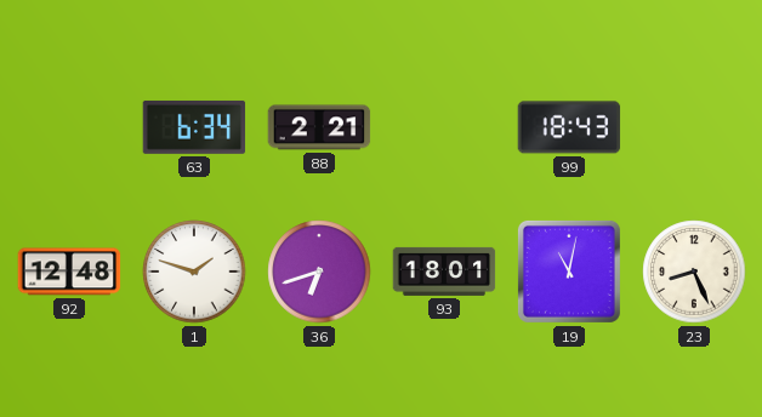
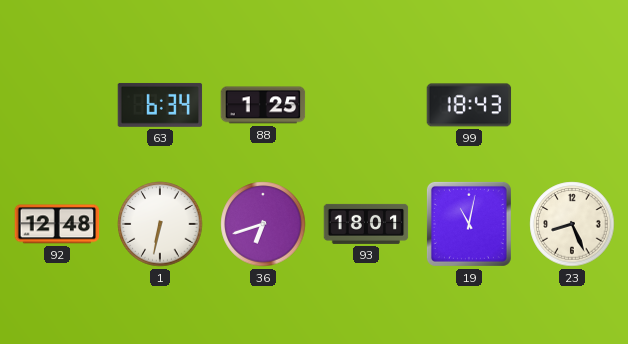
88: 2:21 -> 1:25
1: 1:48 -> 6:32
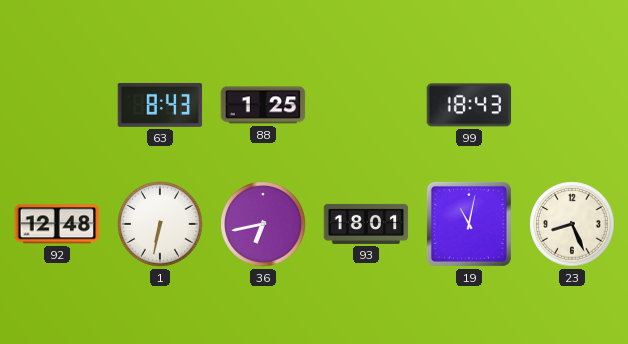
63: 6:34 -> 8:43
36: 6:42 -> 6:43
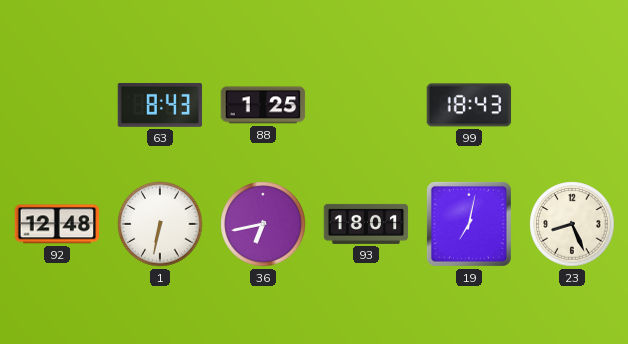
19: 11:02 -> 7:02
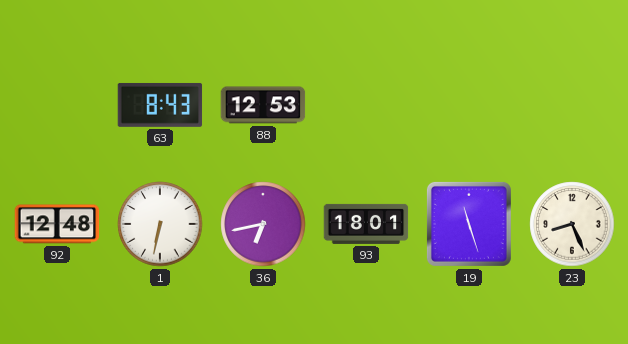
88: 1:25 -> 12:53
99: 18:43 -> none
19: 7:02 -> 11:27
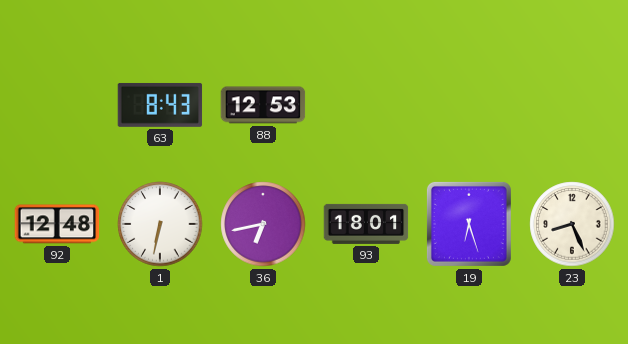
19: 11:27 -> 6:27
